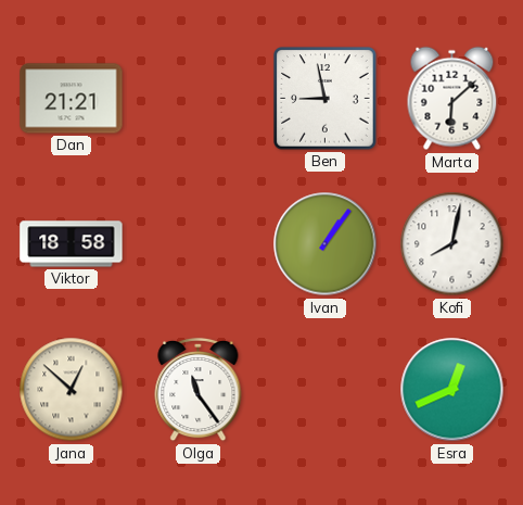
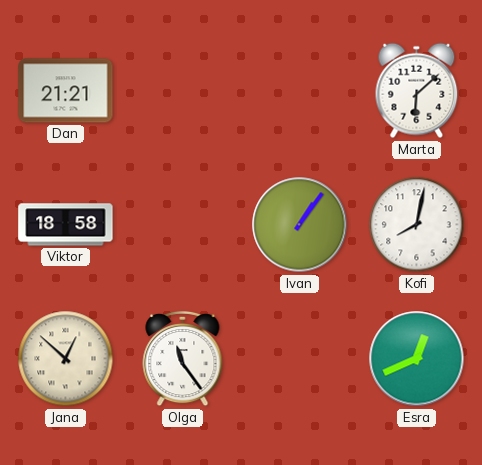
Ben: 8:58 -> none
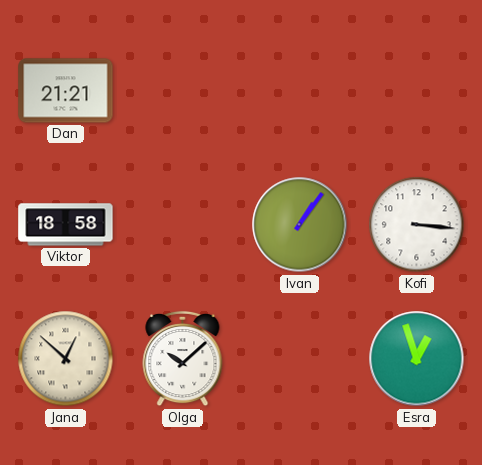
Marta: 6:08 -> none
Kofi: 8:02 -> 3:16
Olga: 11:24 -> 10:08
Esra: 12:41 -> 12:57
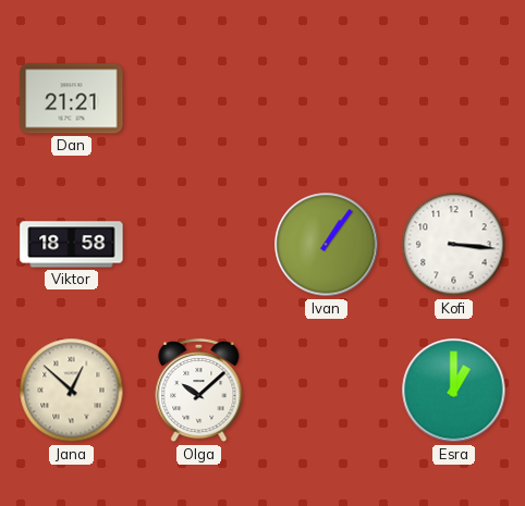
Esra: 12:57 -> 1:00
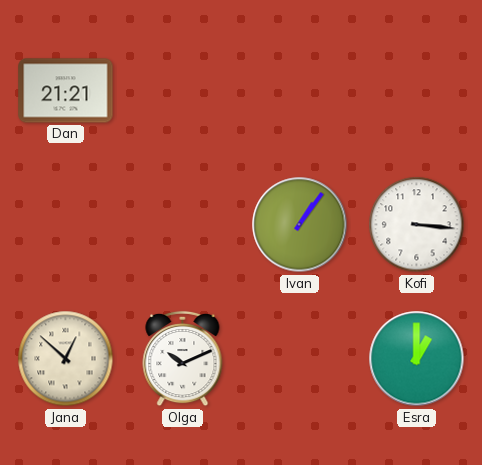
Viktor: 18:58 -> none
Olga: 10:08 -> 10:11
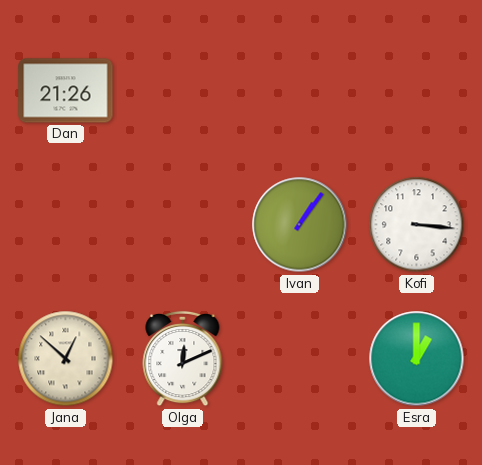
Dan: 21:21 -> 21:26
Olga: 10:11 -> 12:11
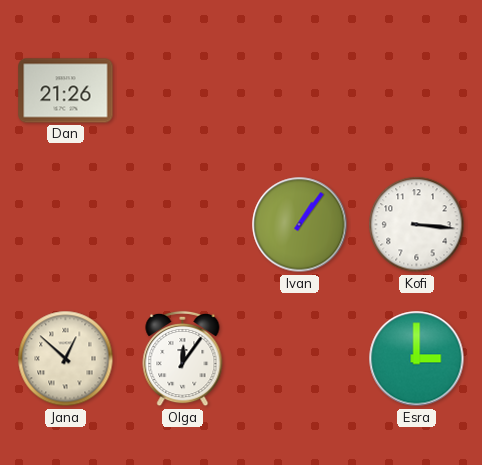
Olga: 12:11 -> 12:06
Esra: 1:00 -> 3:00
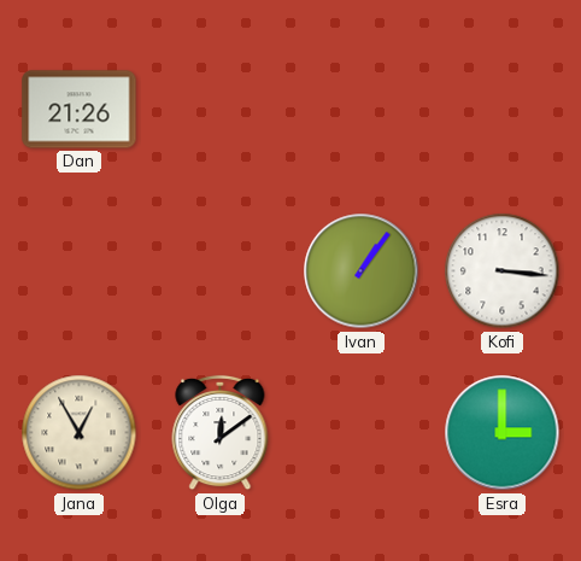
Jana: 12:52 -> 12:55
Olga: 12:06 -> 12:09
